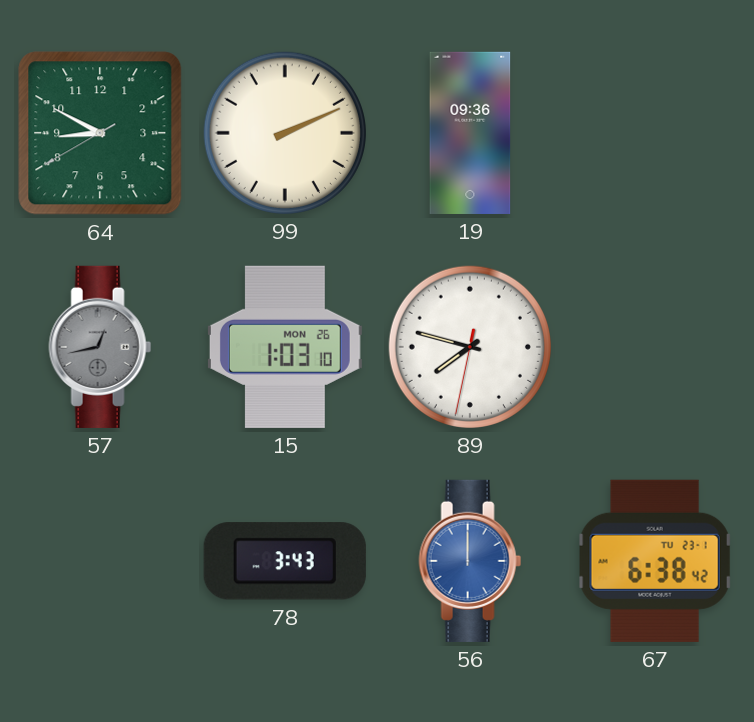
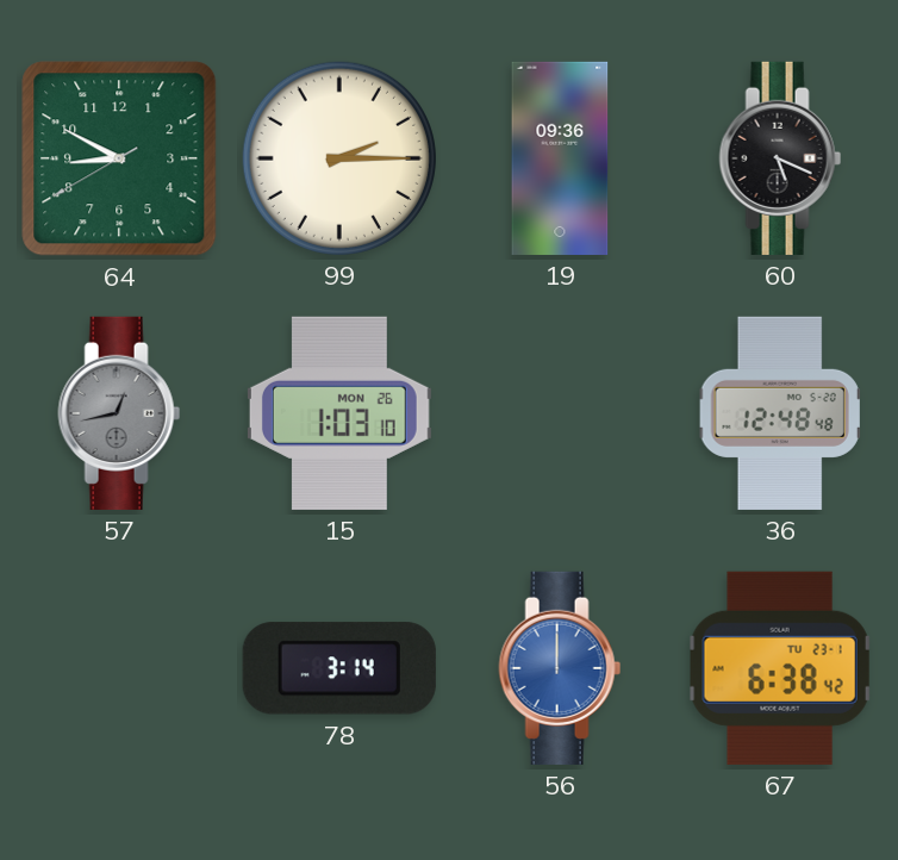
99: 2:11 -> 2:15
60: none -> 5:19
89: 7:47 -> none
36: none -> 12:48
78: 3:43 -> 3:14
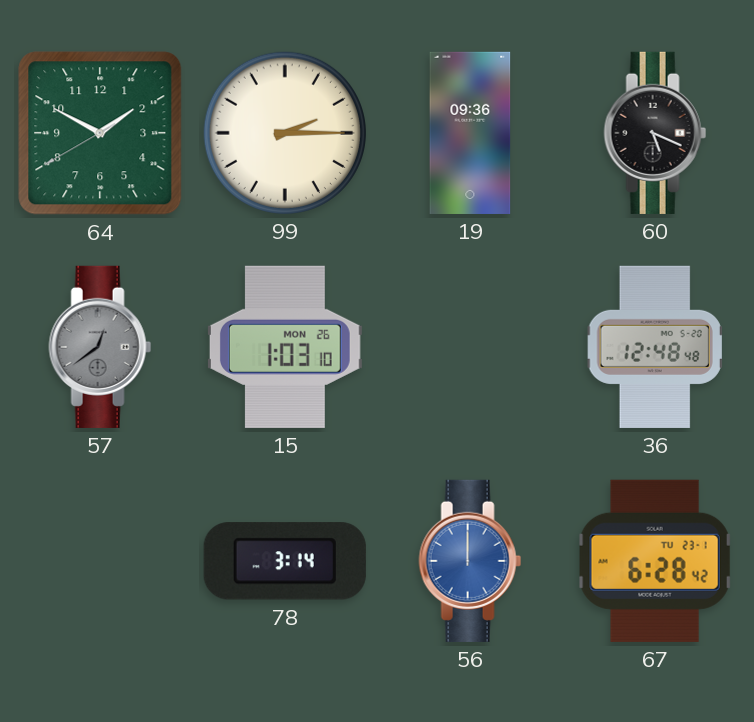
64: 8:49 -> 1:49
57: 12:43 -> 12:39
67: 6:38 -> 6:28
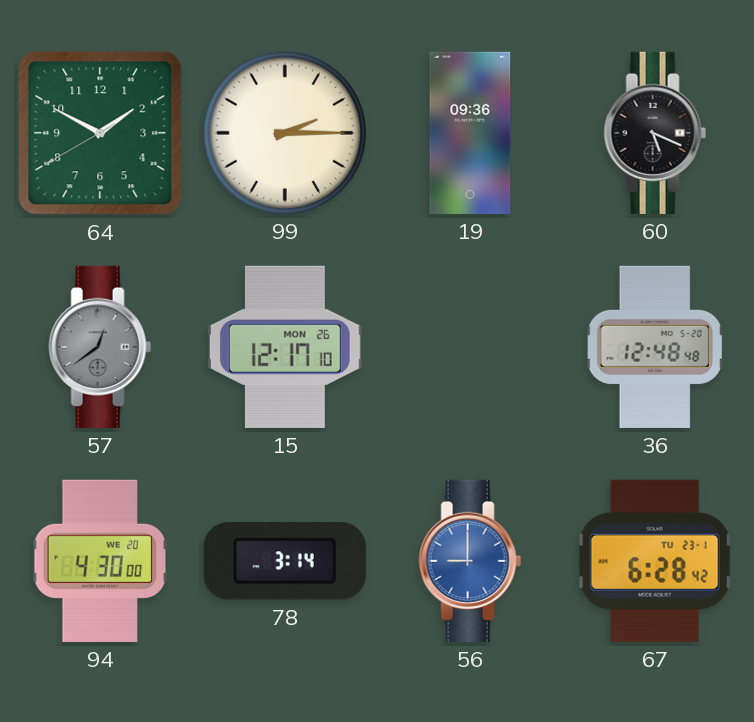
15: 1:03 -> 12:17
94: none -> 4:30
56: 12:00 -> 9:00
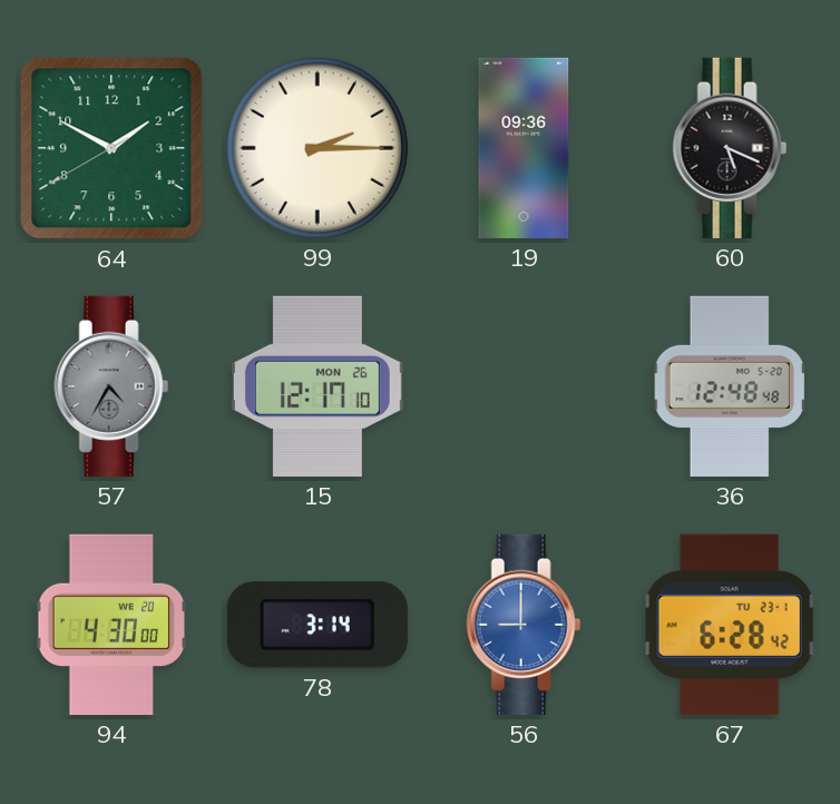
57: 12:39 -> 4:35
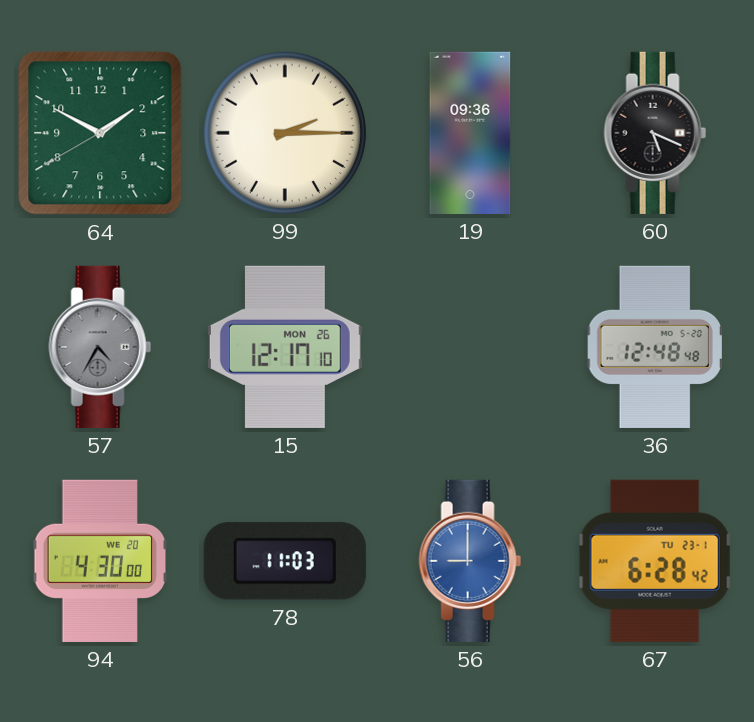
78: 3:14 -> 11:03
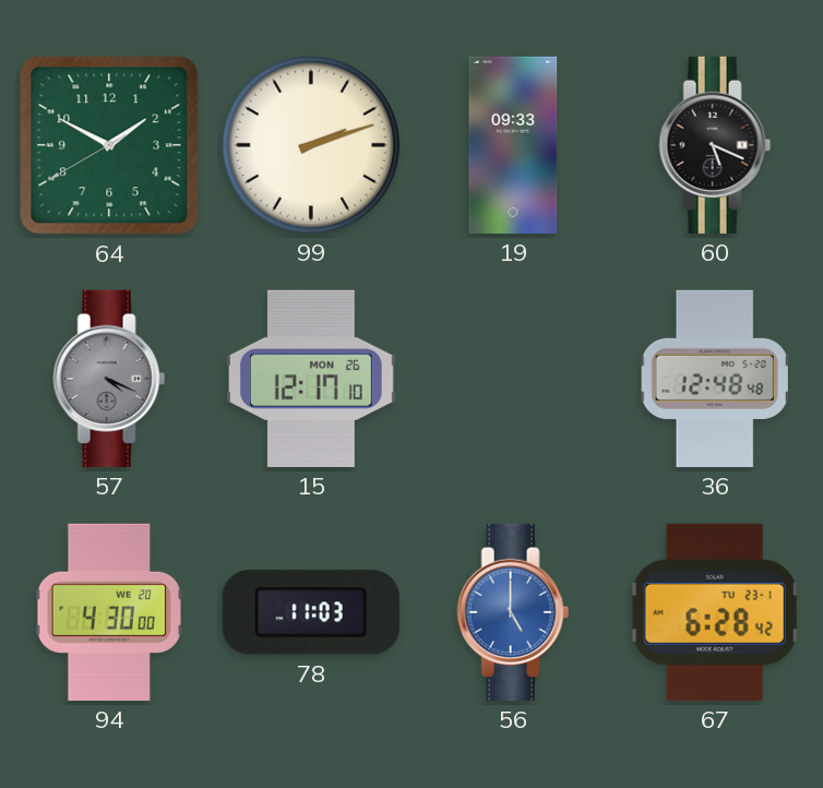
99: 2:15 -> 2:12
19: 09:36 -> 09:33
57: 4:35 -> 4:19
56: 9:00 -> 5:00
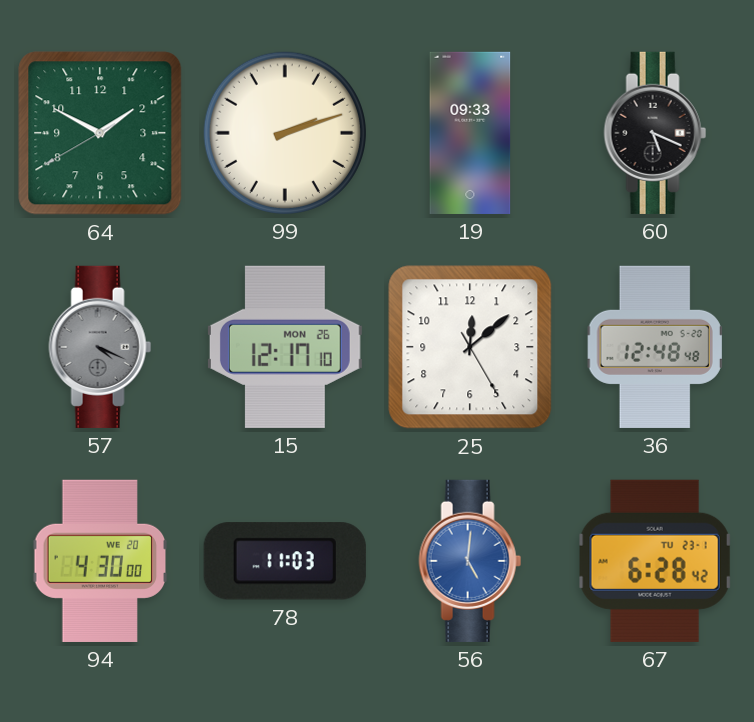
25: none -> 12:08
56: 5:00 -> 5:01
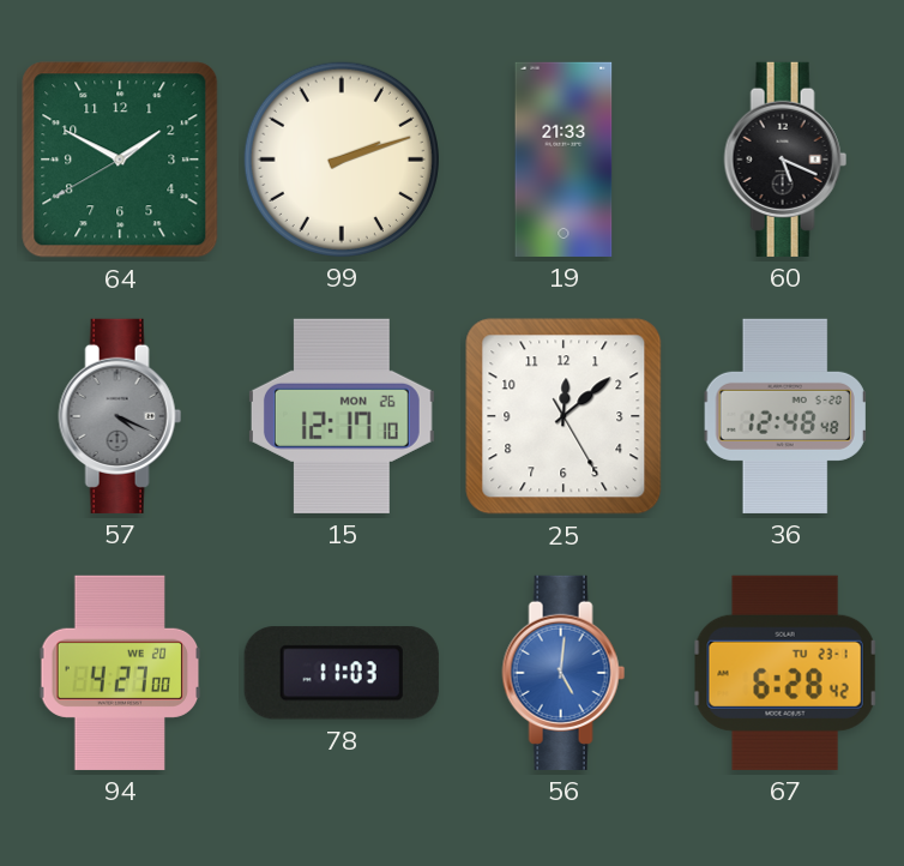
19: 09:33 -> 21:33
94: 4:30 -> 4:27
